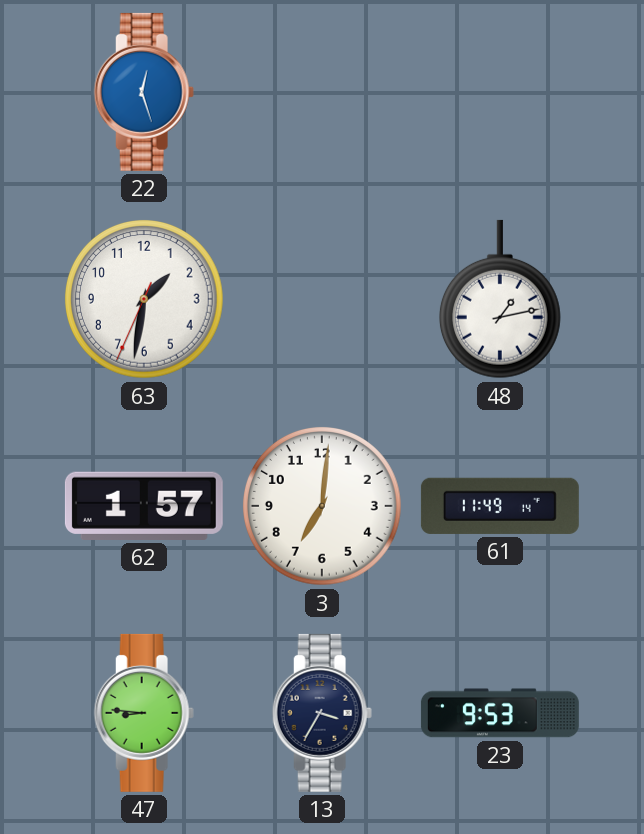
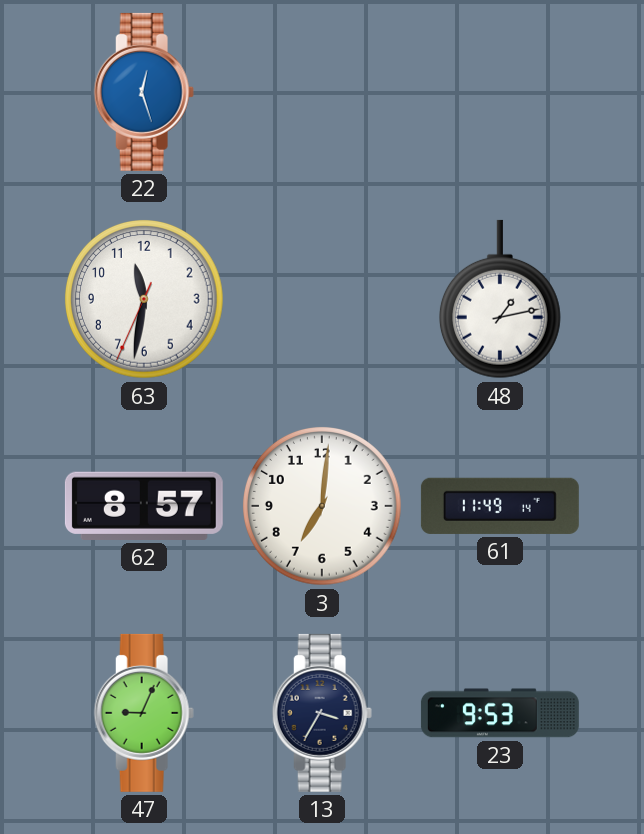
63: 1:31 -> 11:31
62: 1:57 -> 8:57
47: 8:46 -> 9:04
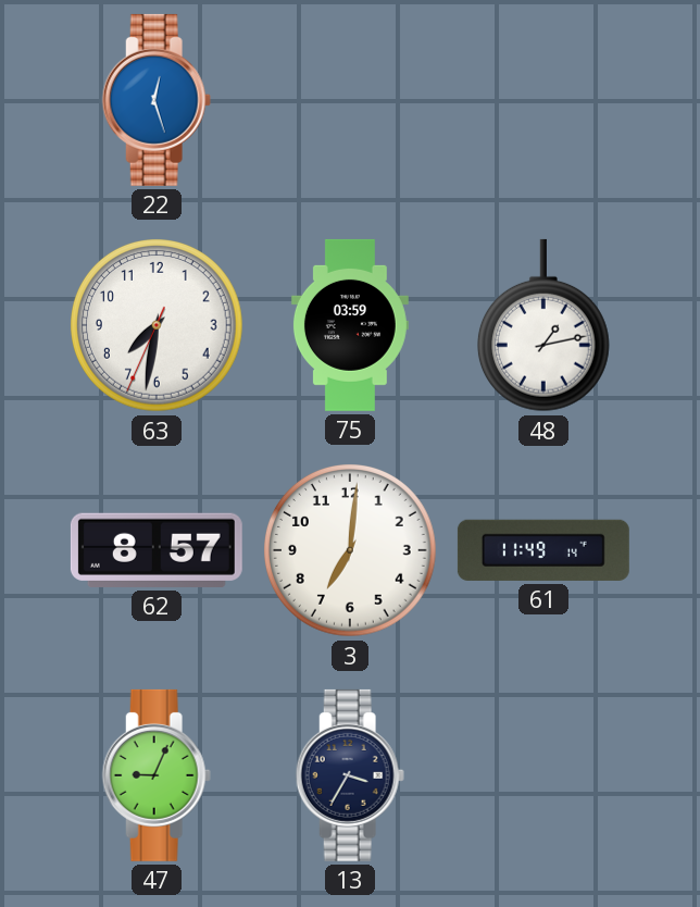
63: 11:31 -> 7:31
75: none -> 03:59
23: 9:53 -> none
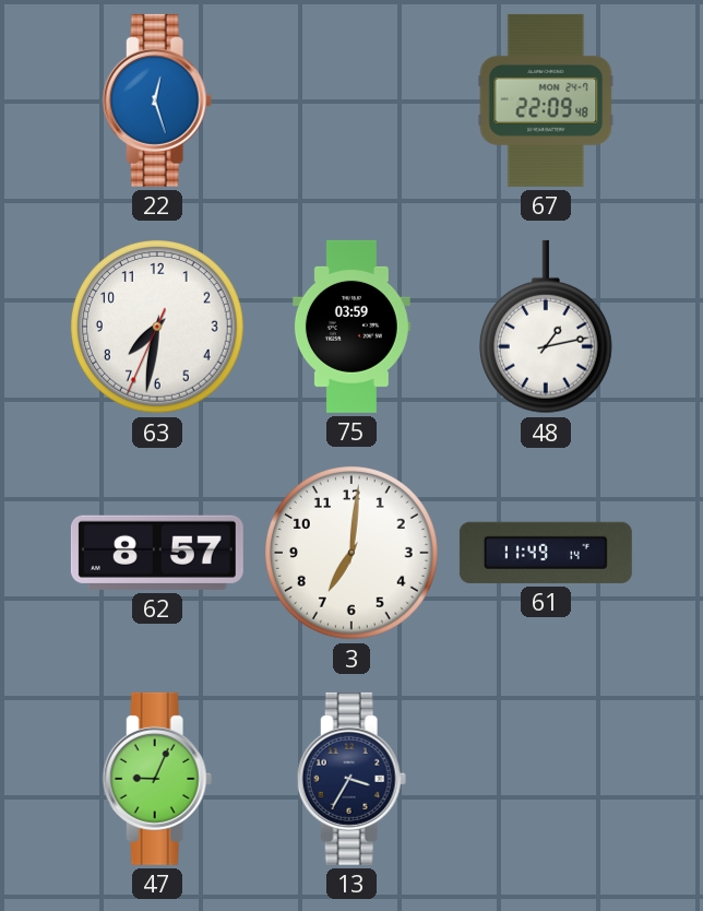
67: none -> 22:09
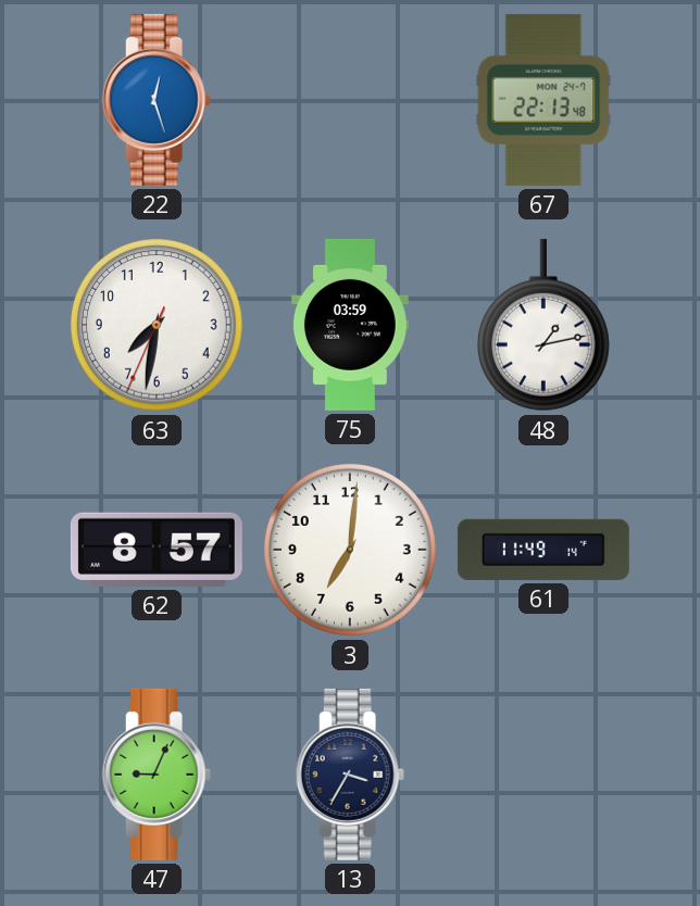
67: 22:09 -> 22:13
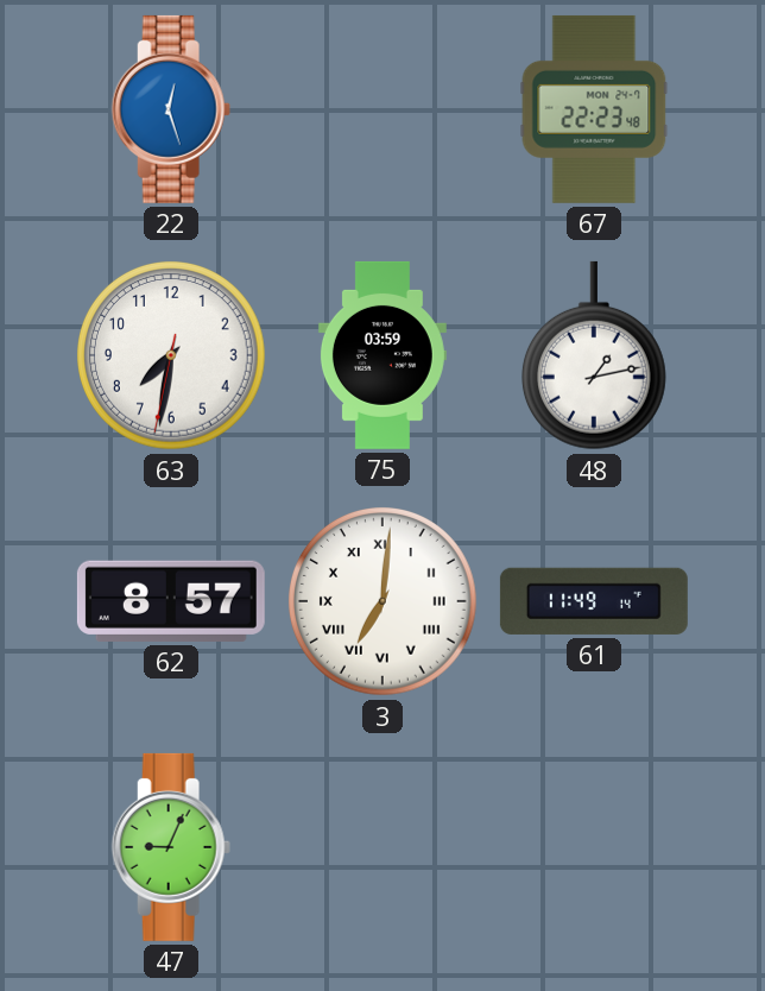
67: 22:13 -> 22:23
63: 7:31:34 -> 7:31:32
3 numerals: Arabic -> Roman
13: 3:35 -> none
